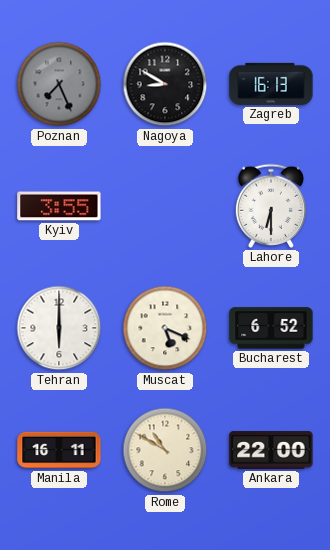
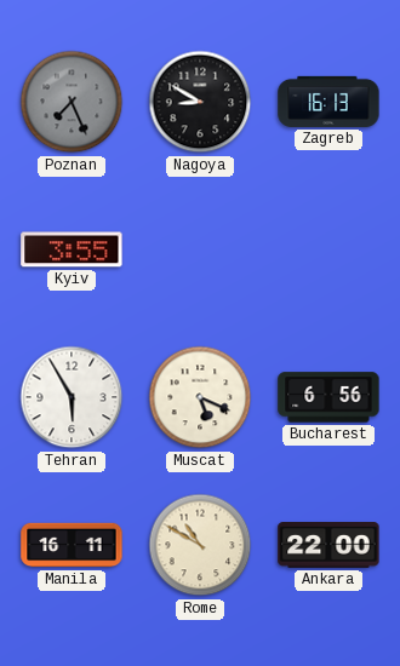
Lahore: 6:30 -> none
Tehran: 6:00 -> 5:55
Bucharest: 6:52 -> 6:56
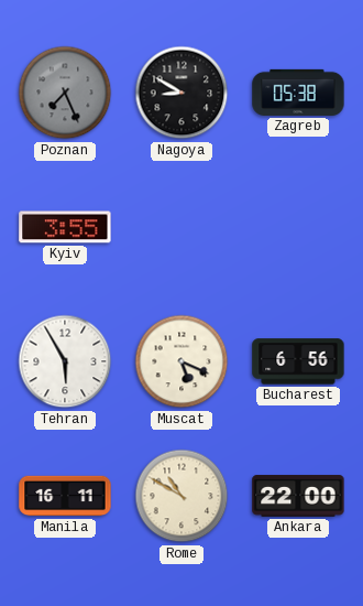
Zagreb: 16:13 -> 05:38
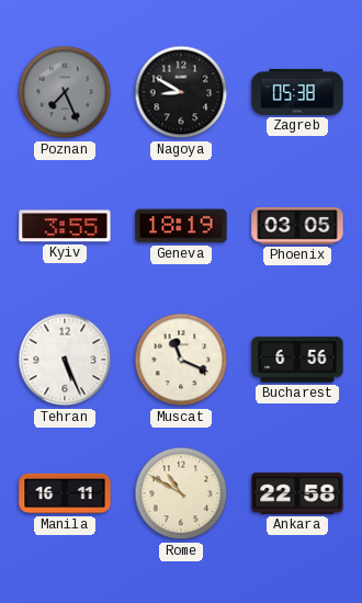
Geneva: none -> 18:19
Phoenix: none -> 03:05
Tehran: 5:55 -> 5:26
Muscat: 5:19 -> 11:19
Ankara: 22:00 -> 22:58
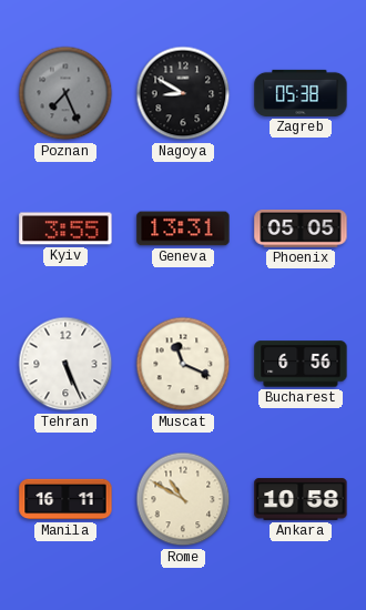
Geneva: 18:19 -> 13:31
Phoenix: 03:05 -> 05:05
Ankara: 22:58 -> 10:58
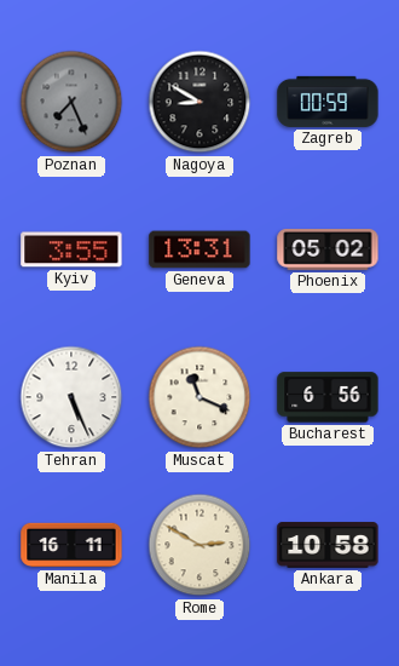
Zagreb: 05:38 -> 00:59
Phoenix: 05:05 -> 05:02
Rome: 10:50 -> 2:50
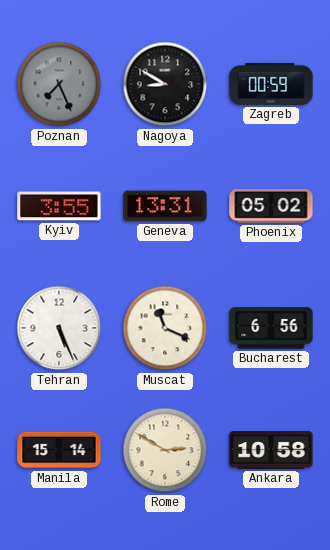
Manila: 16:11 -> 15:14
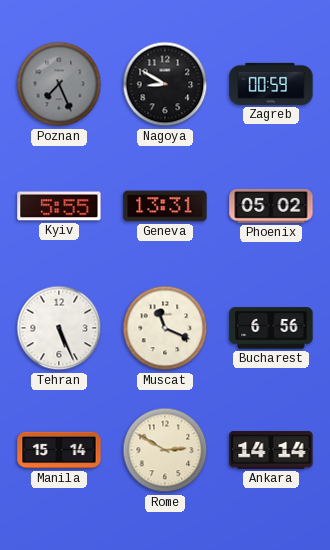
Kyiv: 3:55 -> 5:55
Ankara: 10:58 -> 14:14
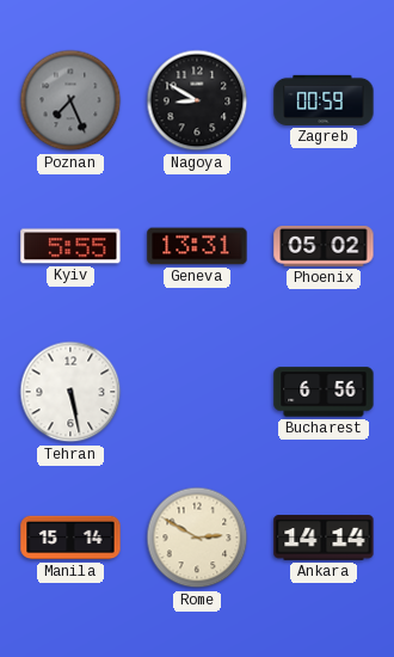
Tehran: 5:26 -> 5:28
Muscat: 11:19 -> none
